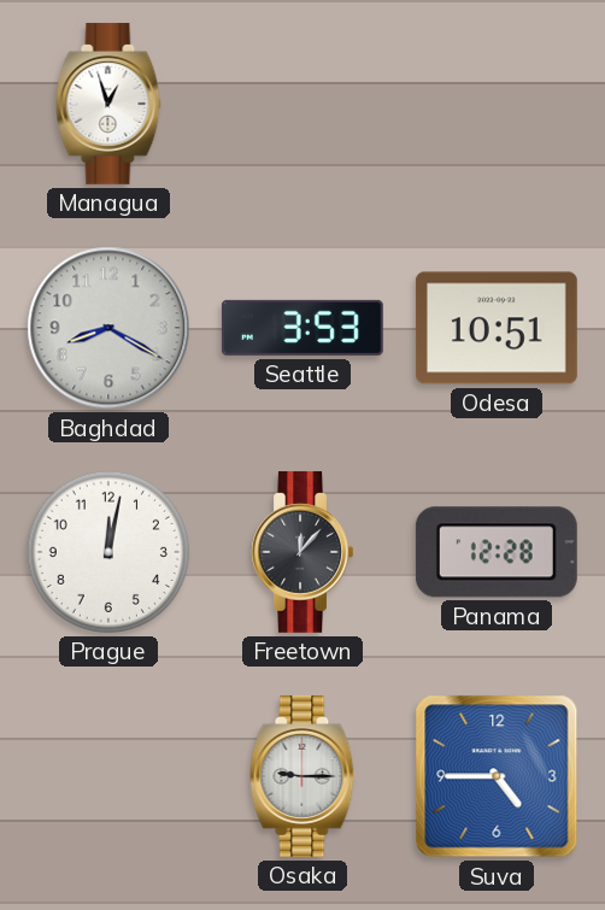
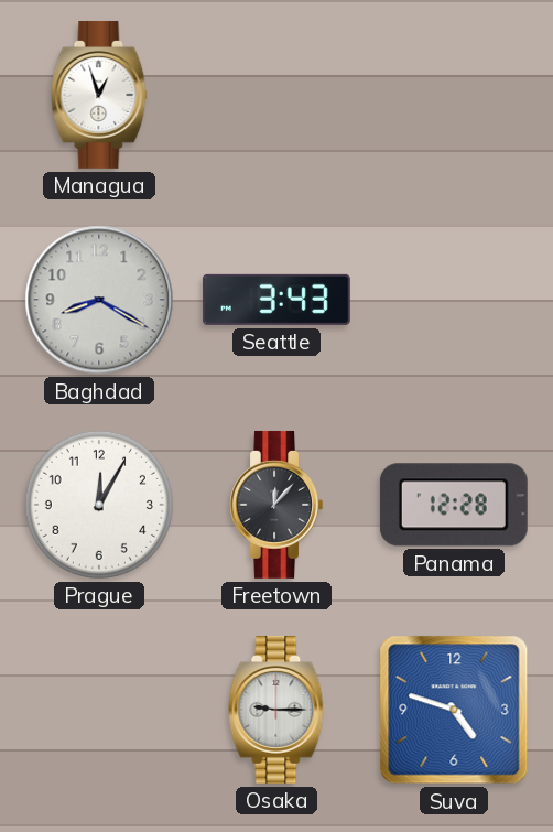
Seattle: 3:53 -> 3:43
Odesa: 10:51 -> none
Prague: 12:02 -> 12:05
Suva: 4:45 -> 4:48
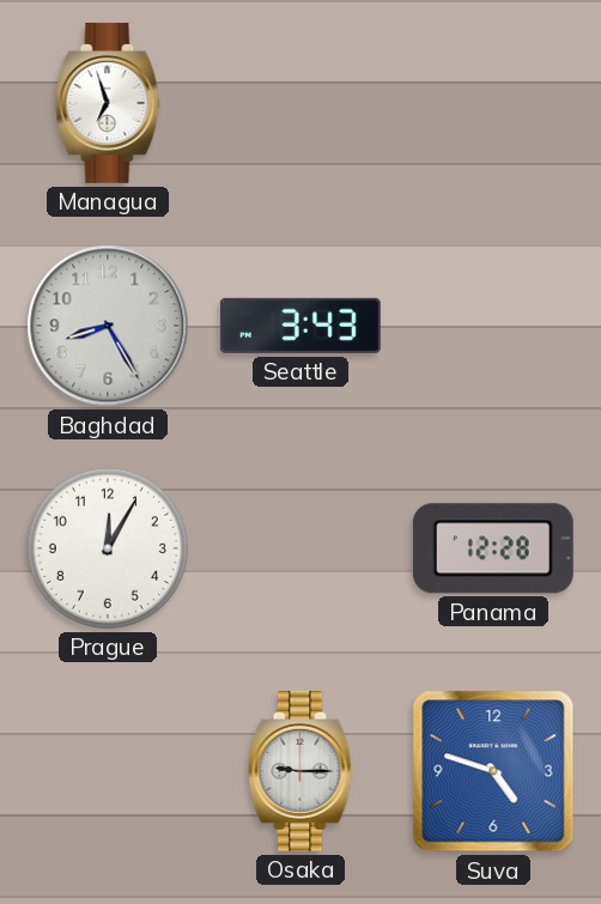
Managua: 12:57 -> 6:57
Baghdad: 8:20 -> 8:25
Freetown: 12:07 -> none
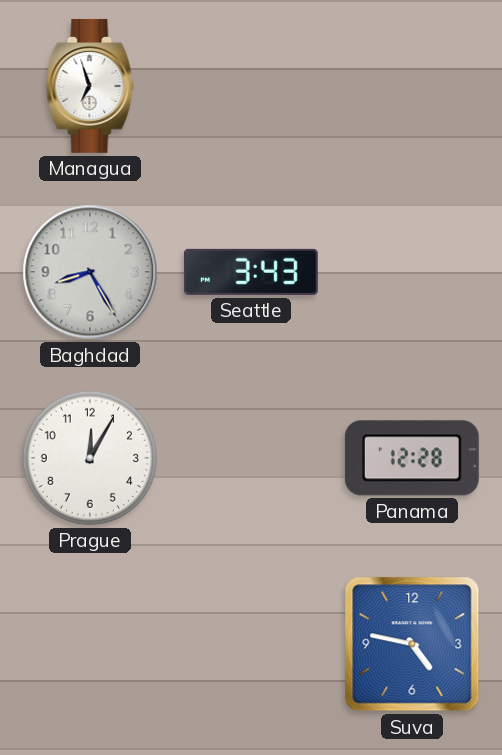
Osaka: 9:15 -> none
Suva: 4:48 -> 4:47
